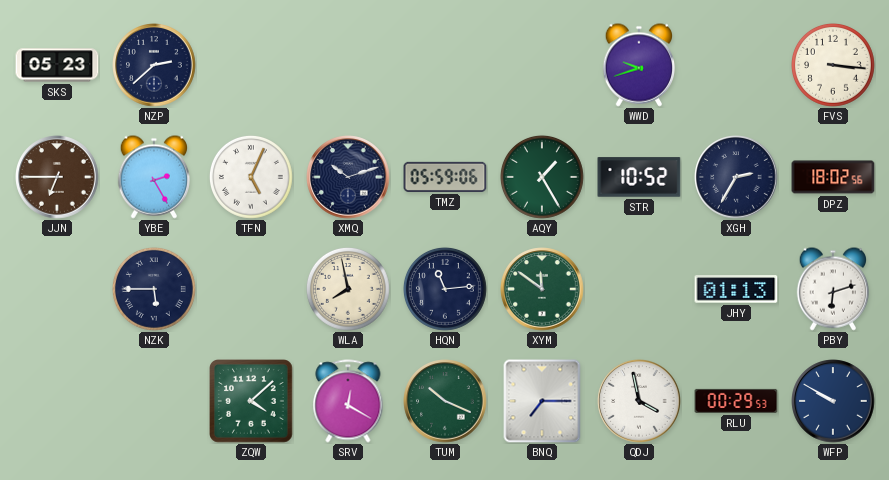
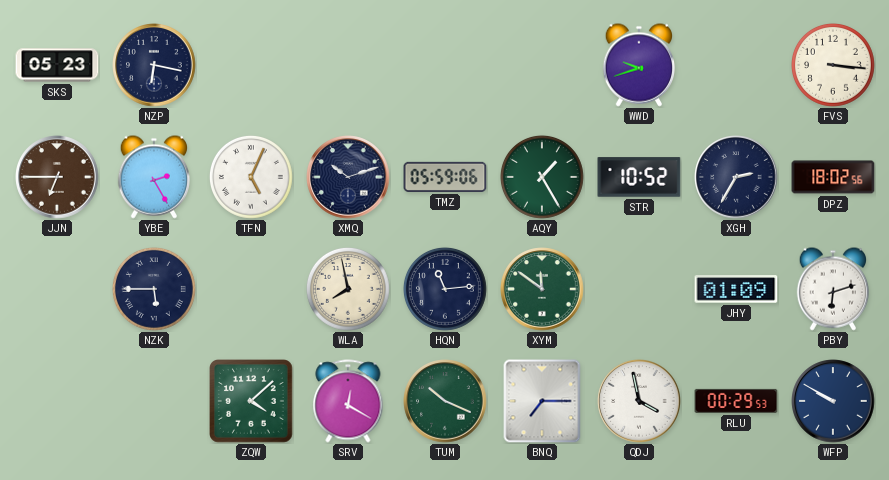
NZP: 2:38 -> 6:17
JHY: 01:13 -> 01:09
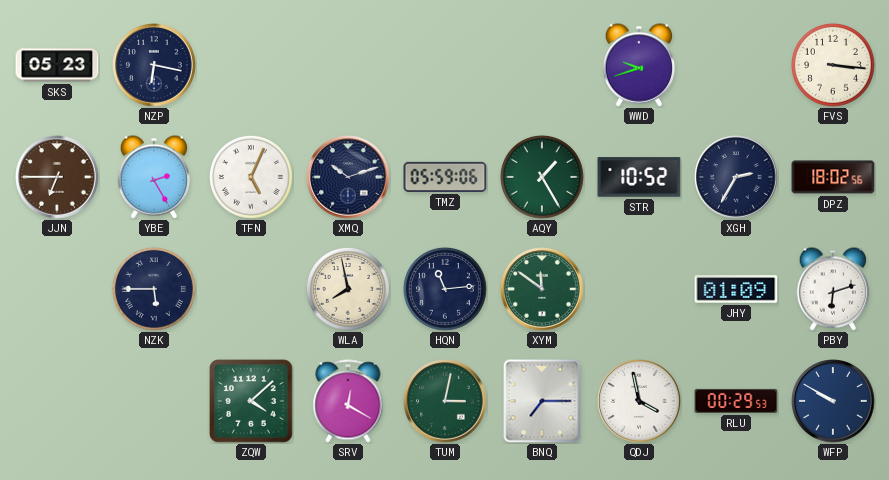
TUM: 10:19 -> 3:02
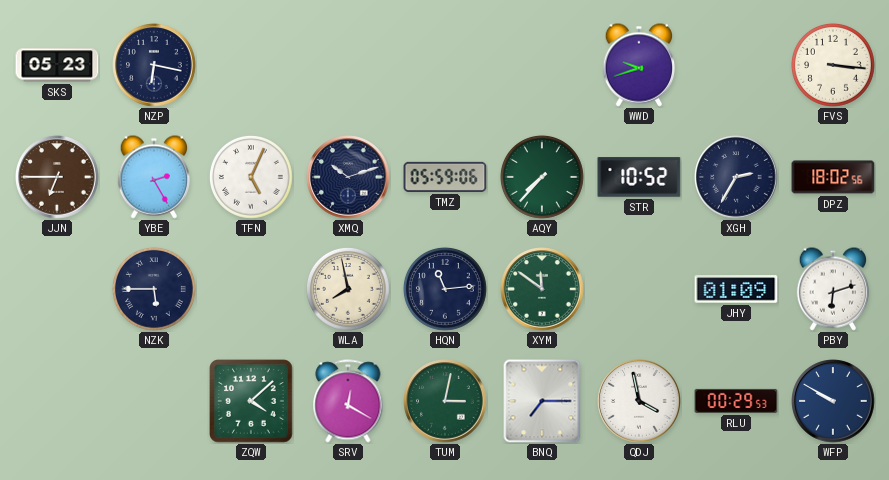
AQY: 1:25 -> 7:37
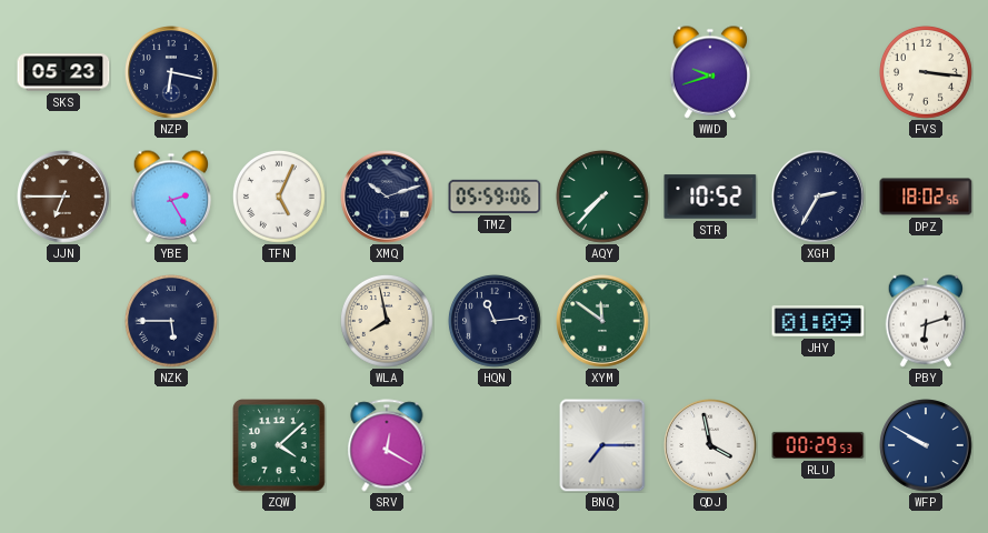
TUM: 3:02 -> none
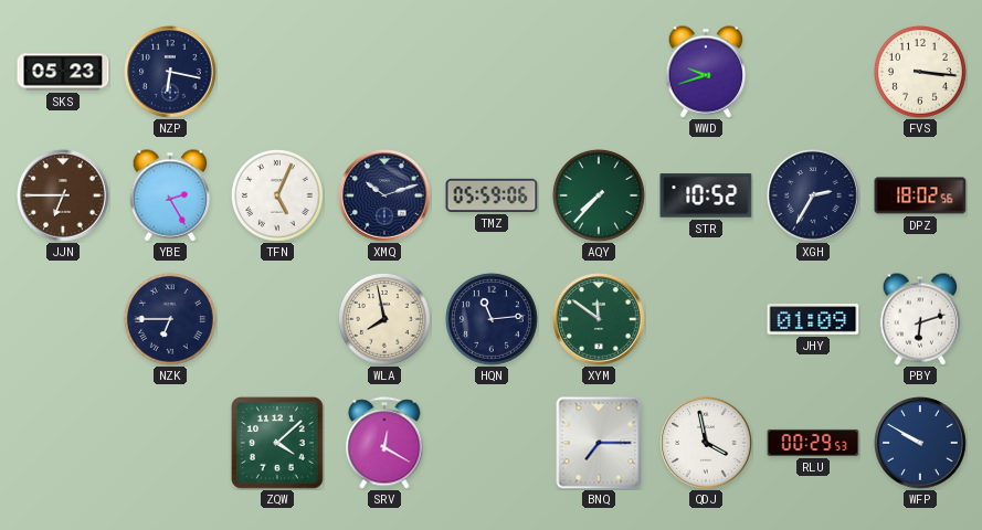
NZK: 5:45 -> 6:45
